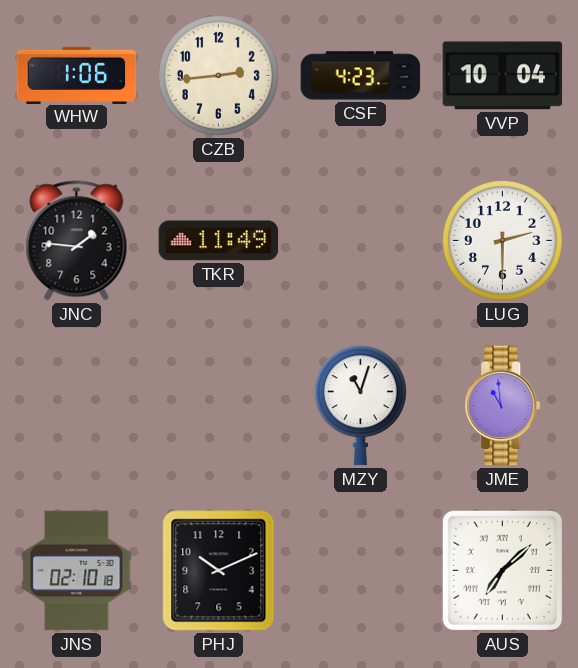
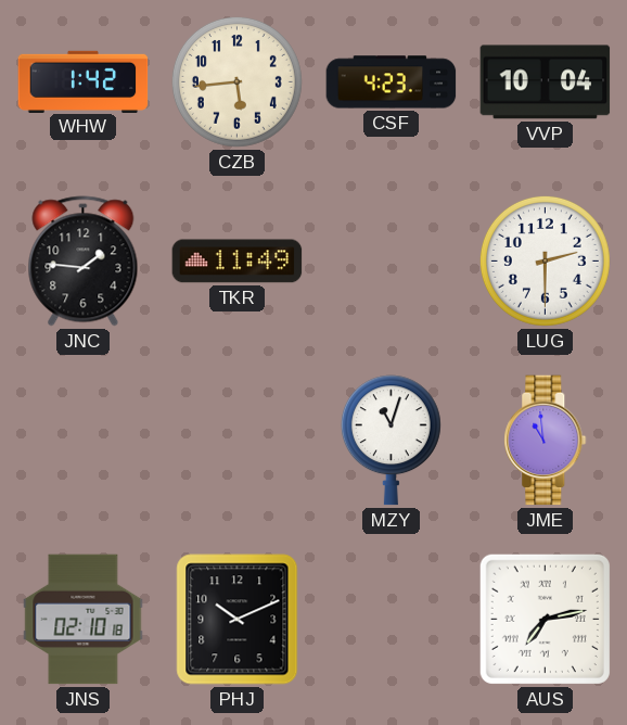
WHW: 1:06 -> 1:42
CZB: 2:44 -> 5:44
AUS: 7:08 -> 7:13
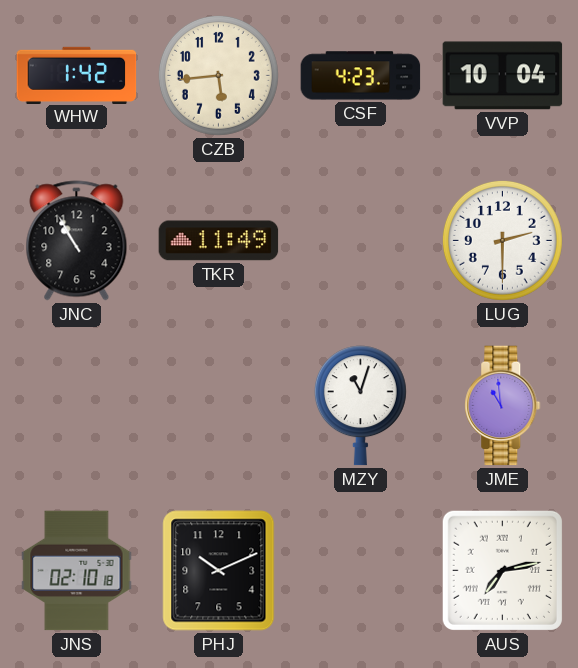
JNC: 1:46 -> 10:55
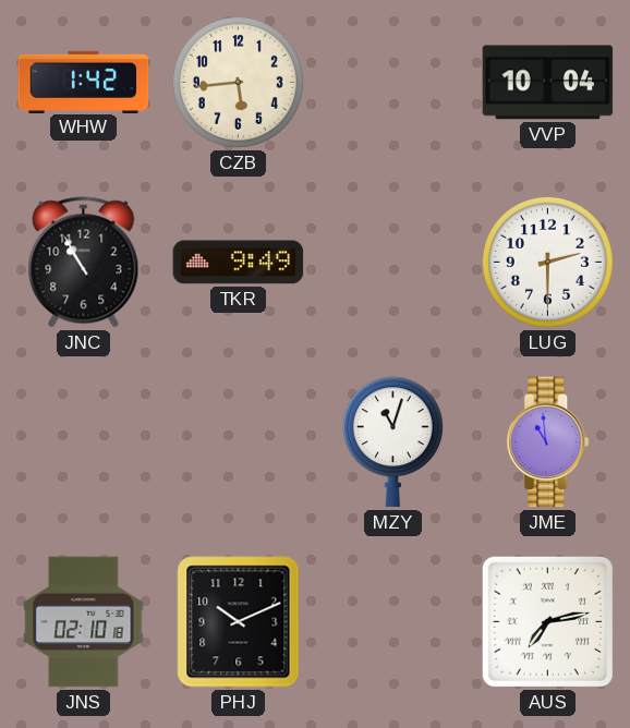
CSF: 4:23 -> none
TKR: 11:49 -> 9:49
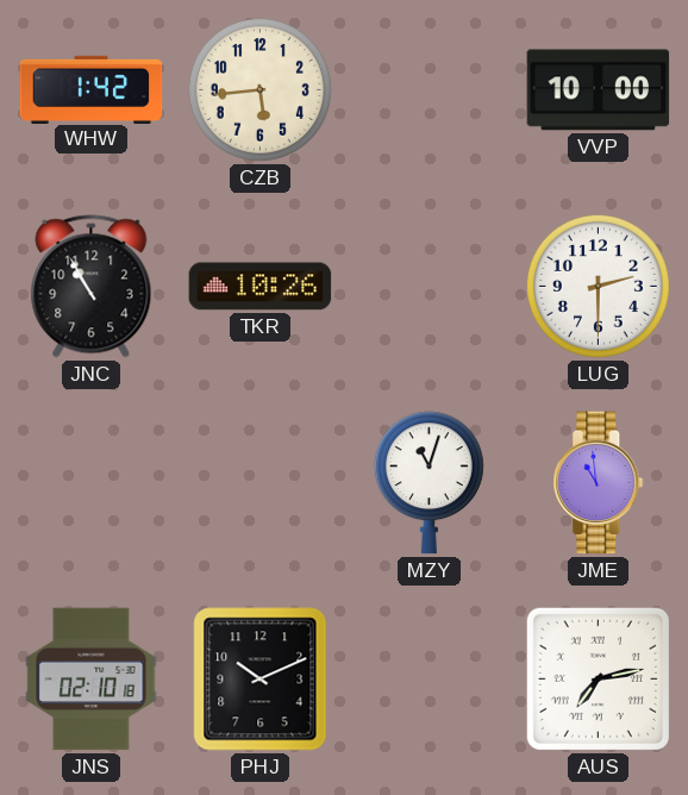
VVP: 10:04 -> 10:00
TKR: 9:49 -> 10:26
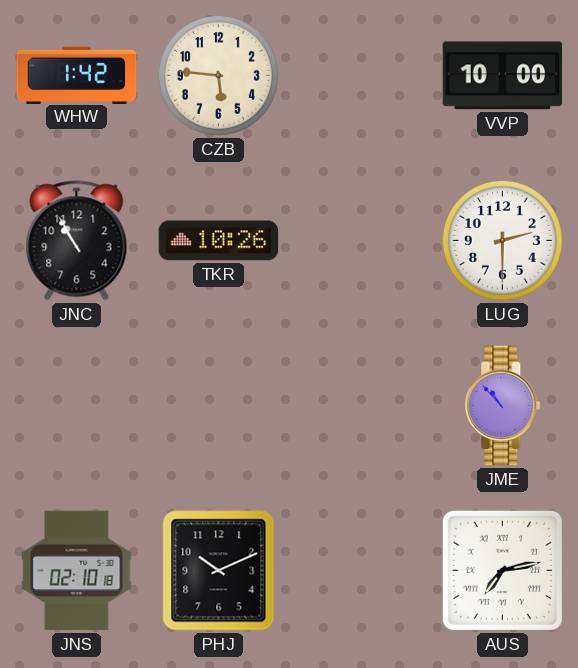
CZB: 5:44 -> 5:46
MZY: 11:03 -> none
JME: 10:59 -> 10:53
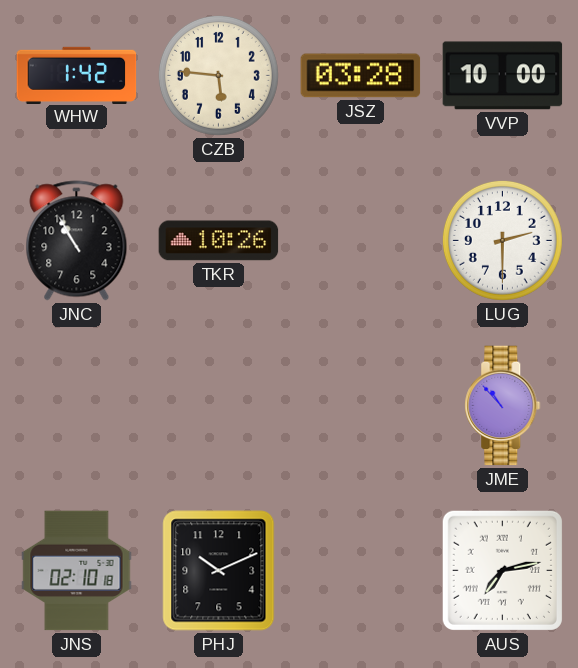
JSZ: none -> 03:28
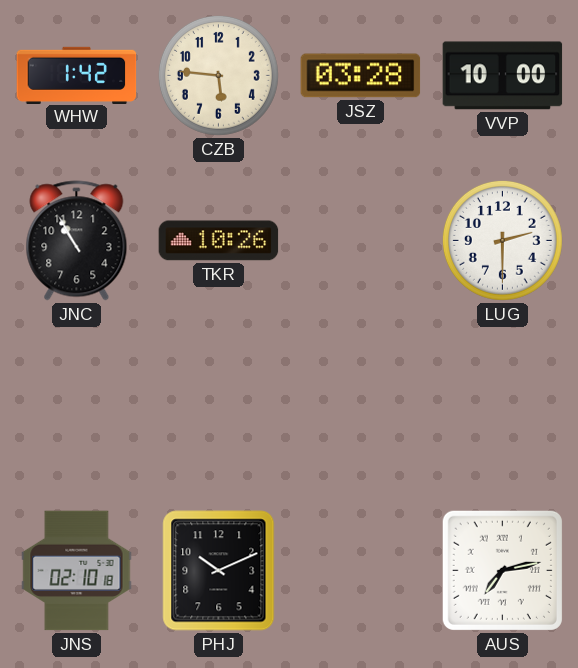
JME: 10:53 -> none
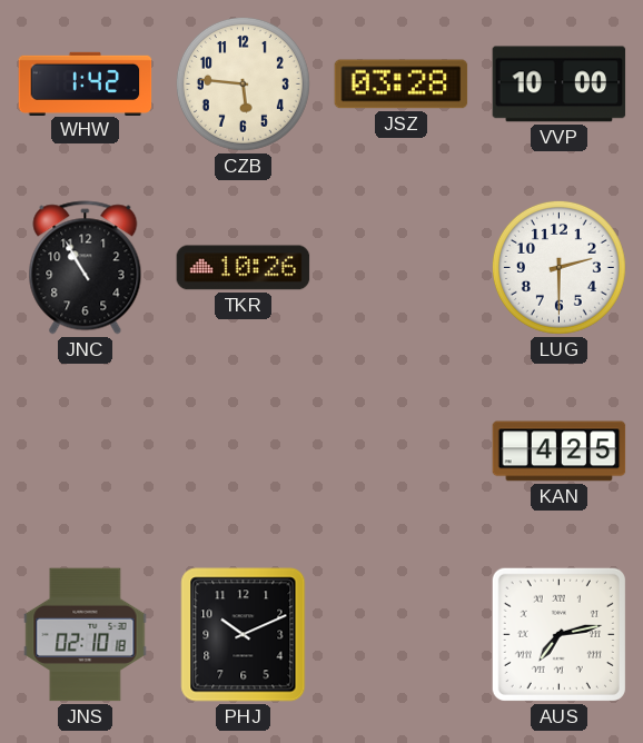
KAN: none -> 4:25
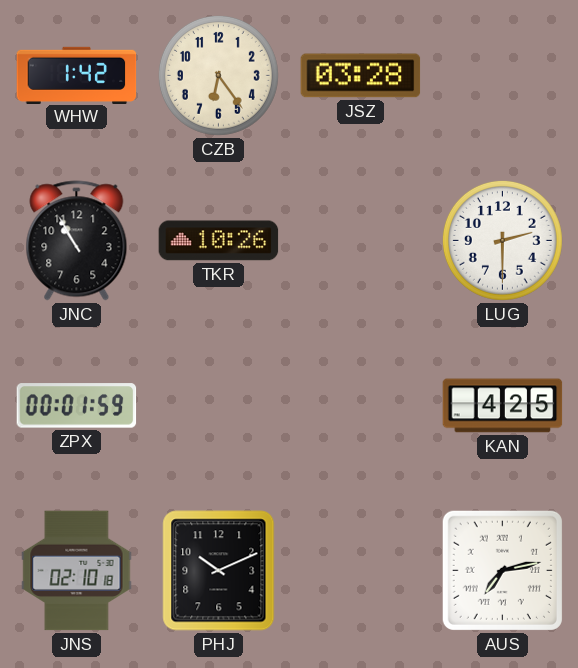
CZB: 5:46 -> 6:24
VVP: 10:00 -> none
ZPX: none -> 00:01
